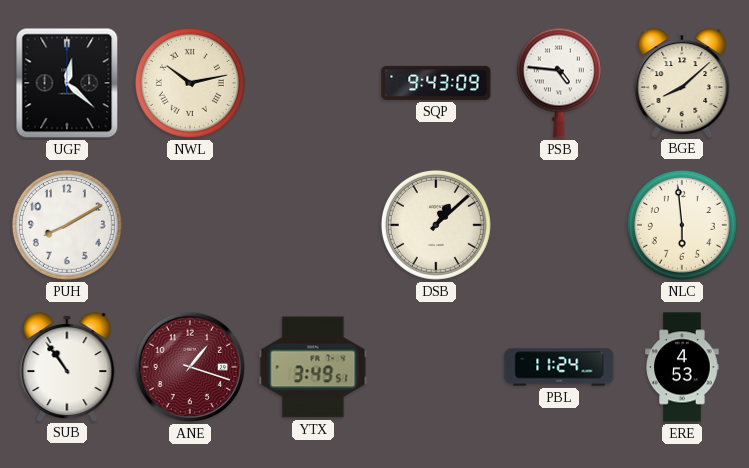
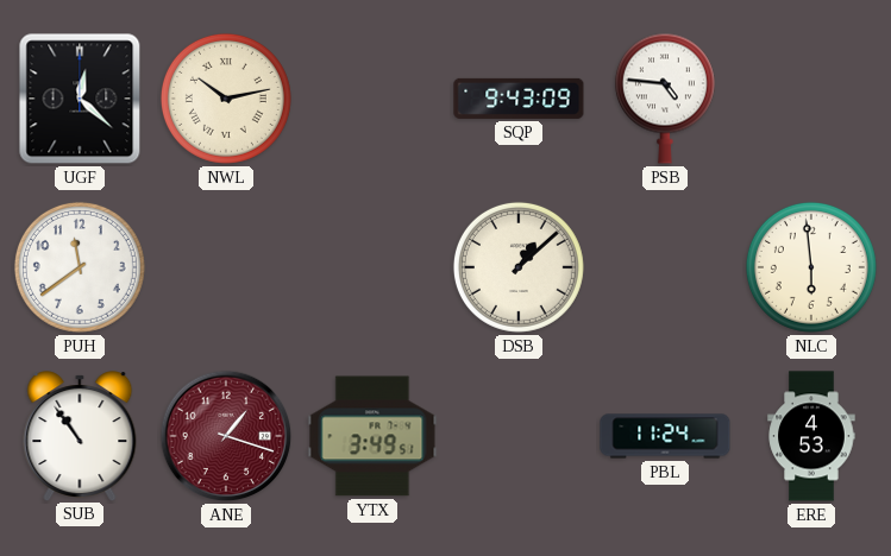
BGE: 8:08 -> none
PUH: 8:10 -> 11:39
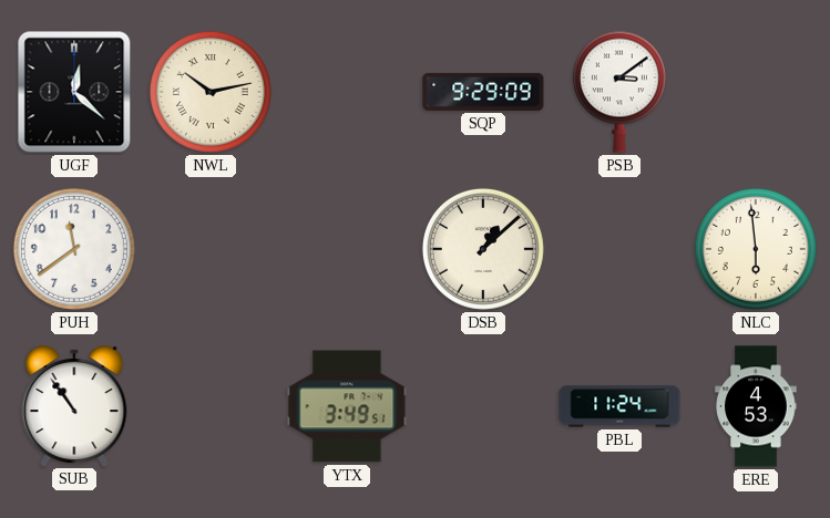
SQP: 9:43 -> 9:29
PSB: 4:46 -> 3:09
ANE: 1:18 -> none
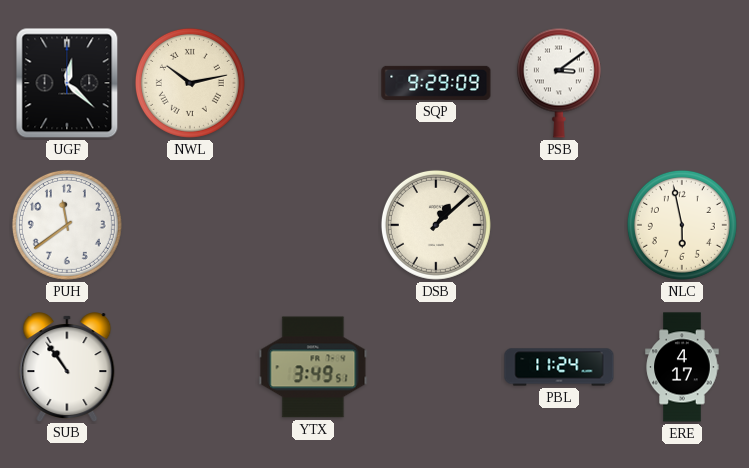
NLC: 5:59 -> 5:58
ERE: 4:53 -> 4:17
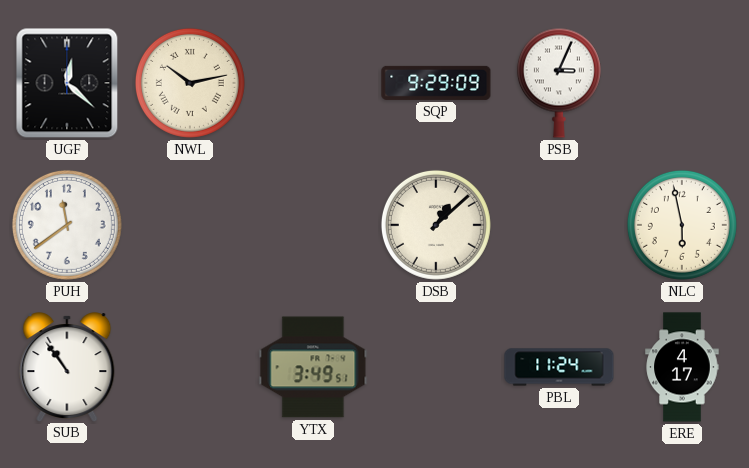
PSB: 3:09 -> 3:04
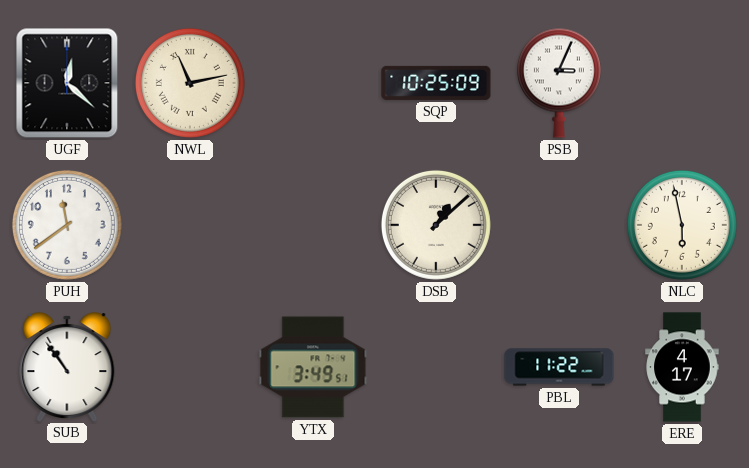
NWL: 10:13 -> 11:13
SQP: 9:29 -> 10:25
PBL: 11:24 -> 11:22
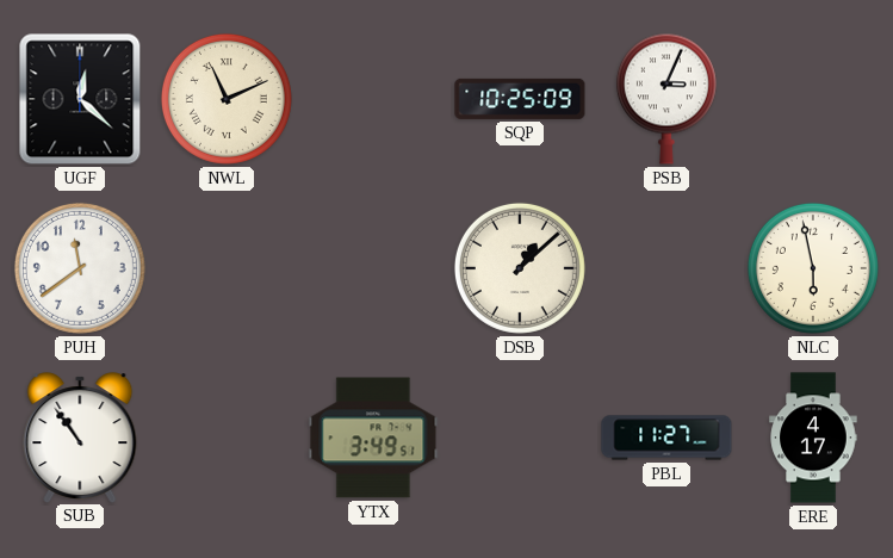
NWL: 11:13 -> 11:11
PBL: 11:22 -> 11:27
